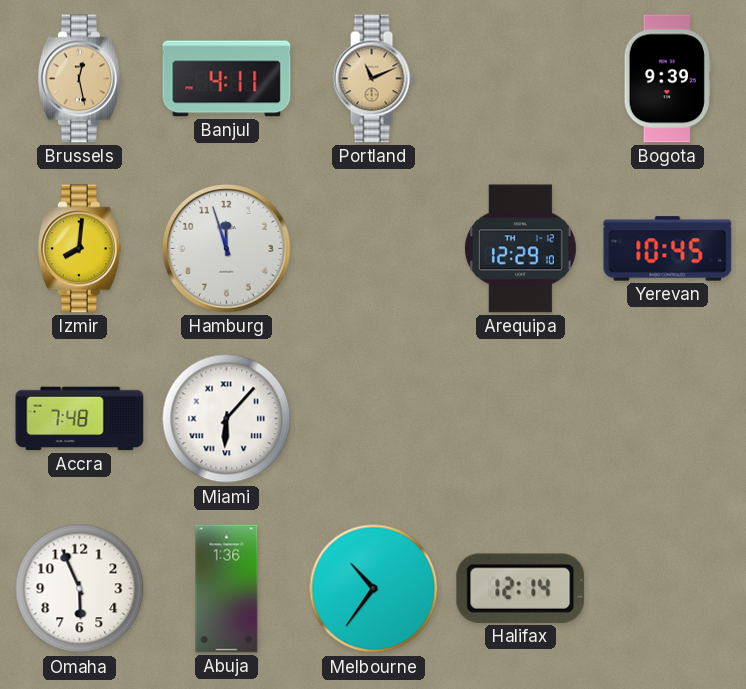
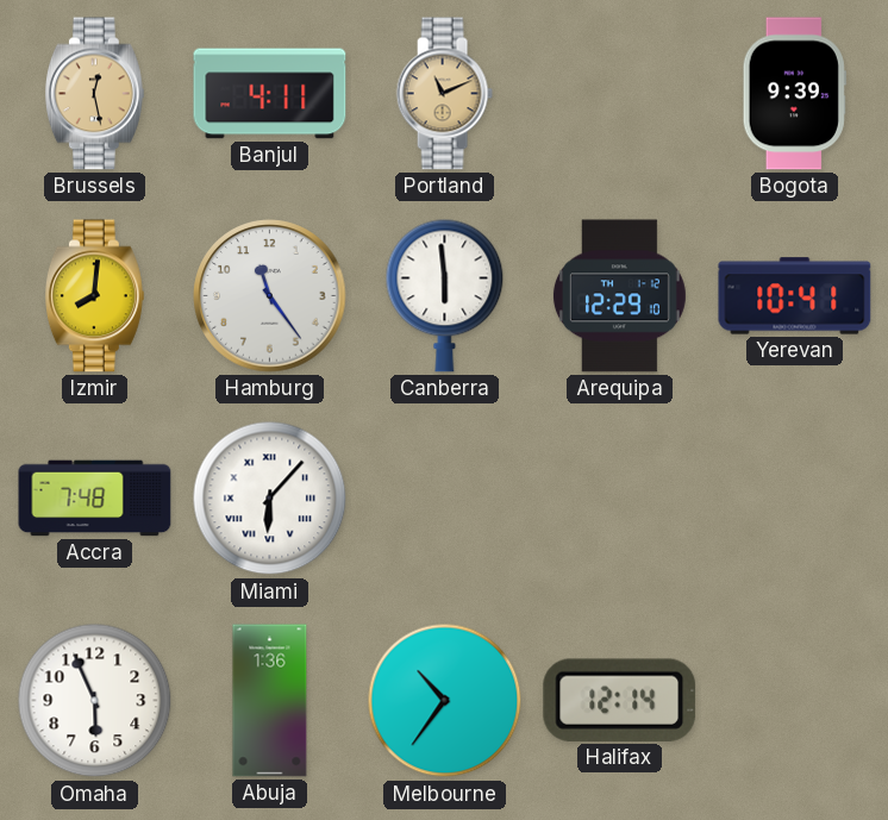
Hamburg: 11:57 -> 11:24
Canberra: none -> 5:59
Yerevan: 10:45 -> 10:41
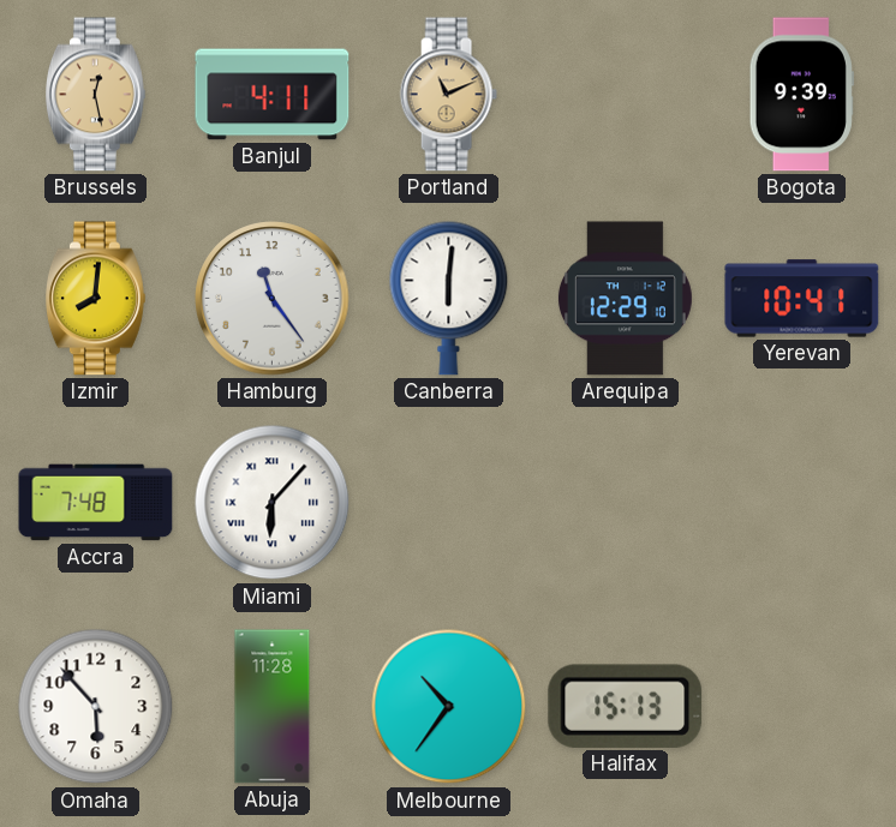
Canberra: 5:59 -> 6:01
Omaha: 5:56 -> 5:53
Abuja: 1:36 -> 11:28
Halifax: 12:14 -> 15:13
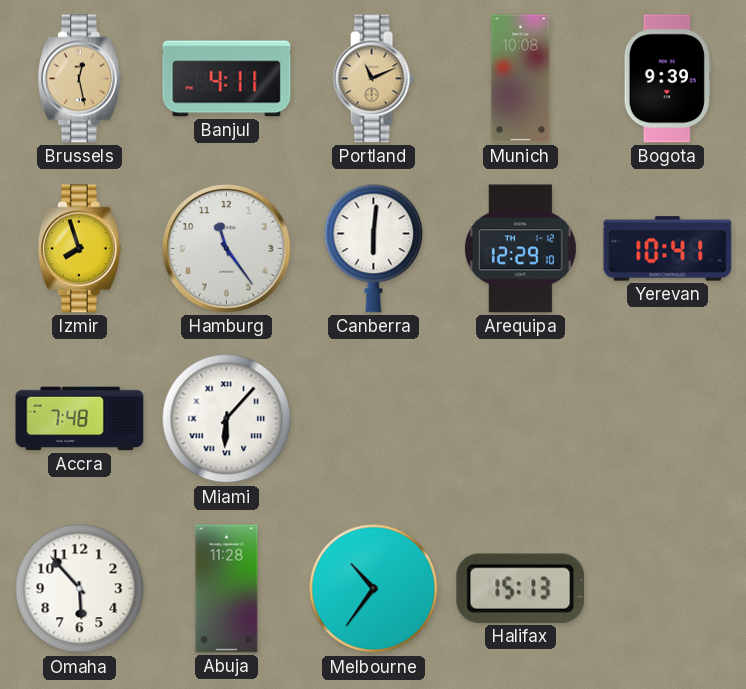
Munich: none -> 10:08
Izmir: 8:01 -> 7:57
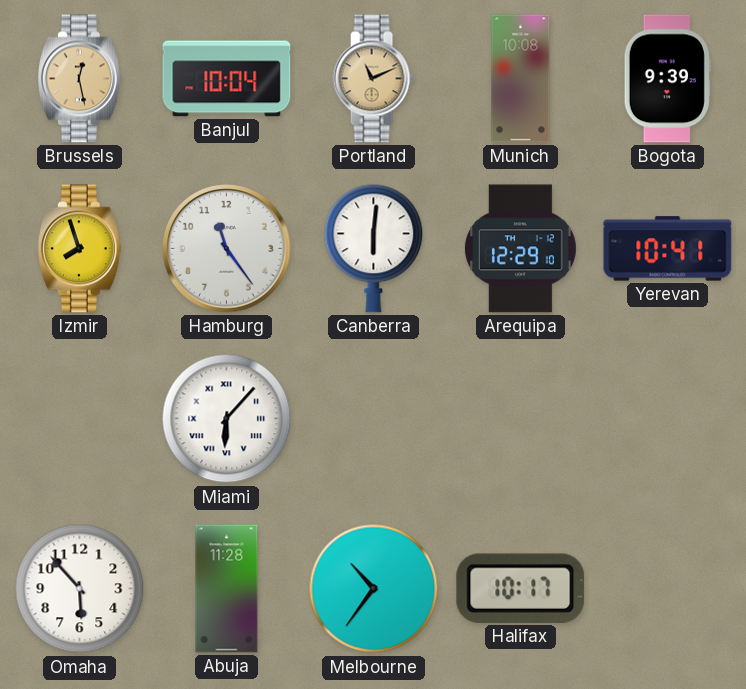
Banjul: 4:11 -> 10:04
Accra: 7:48 -> none
Halifax: 15:13 -> 10:17
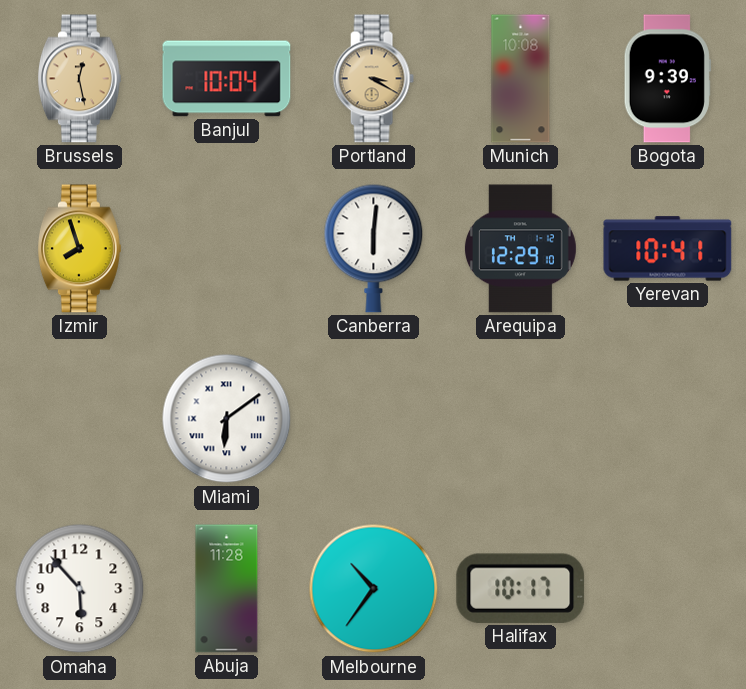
Portland: 11:11 -> 3:20
Hamburg: 11:24 -> none
Miami: 6:07 -> 6:09
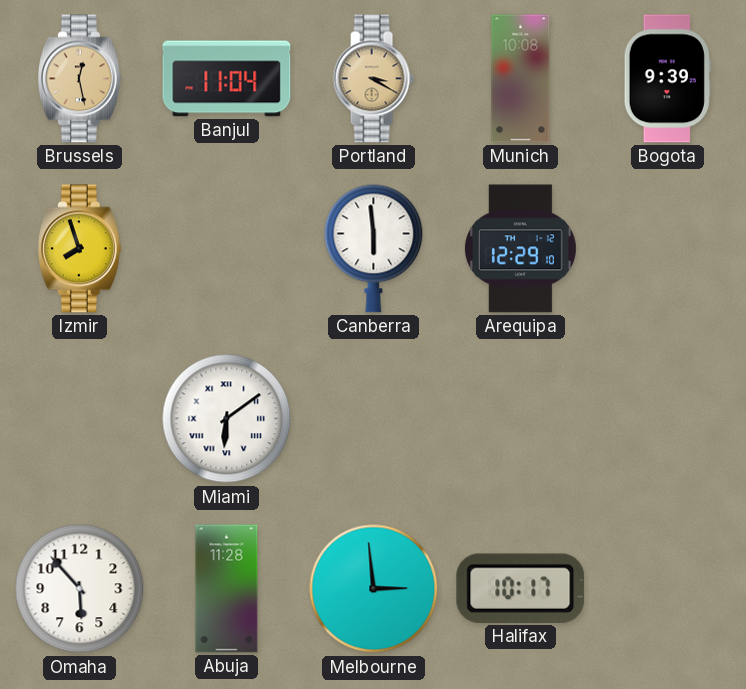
Banjul: 10:04 -> 11:04
Canberra: 6:01 -> 5:59
Yerevan: 10:41 -> none
Melbourne: 10:36 -> 2:59
